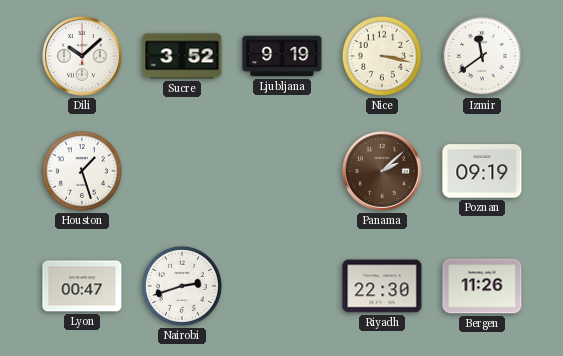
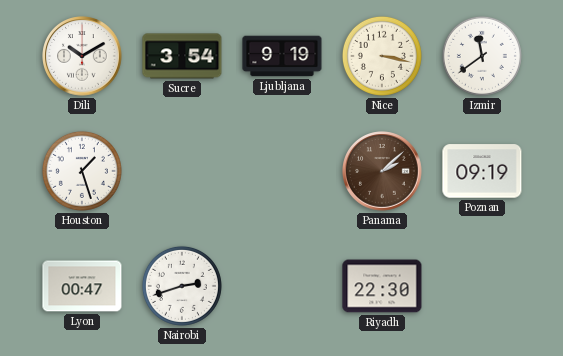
Dili: 10:08 -> 10:10
Sucre: 3:52 -> 3:54
Bergen: 11:26 -> none
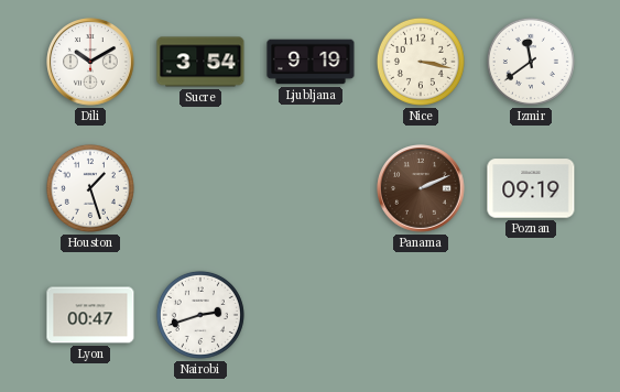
Panama: 2:08 -> 2:11
Riyadh: 22:30 -> none
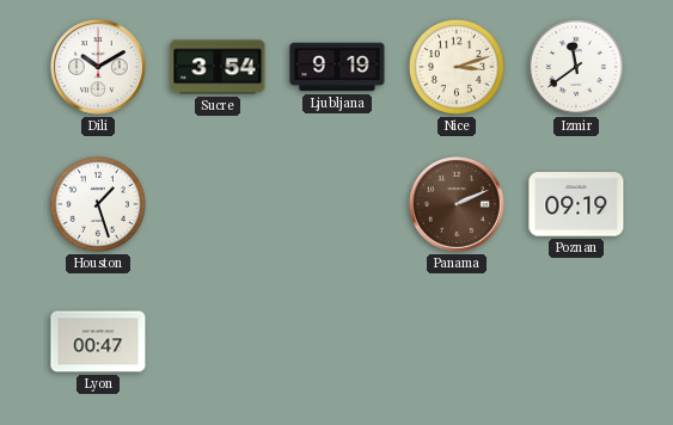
Nice: 3:17 -> 3:12
Nairobi: 2:42 -> none
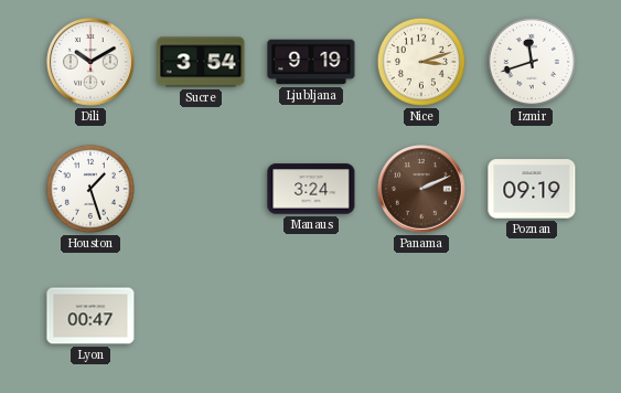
Izmir: 11:39 -> 11:42
Manaus: none -> 3:24
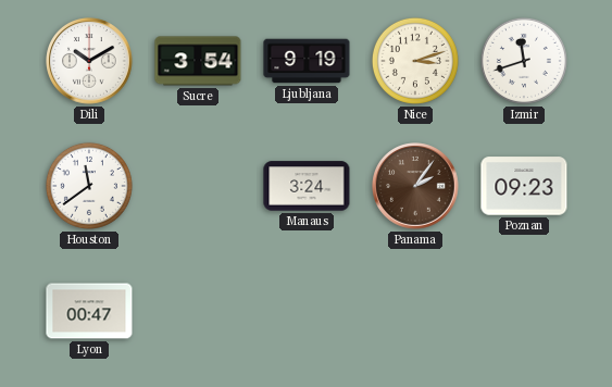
Houston: 1:27 -> 11:39
Panama: 2:11 -> 2:06
Poznan: 09:19 -> 09:23
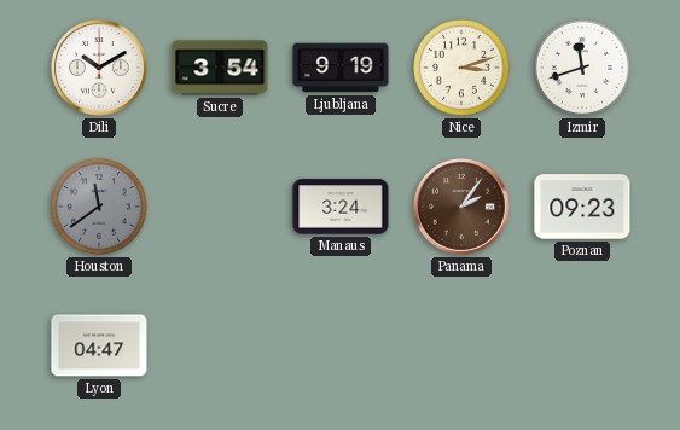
Houston dial: white -> grey
Lyon: 00:47 -> 04:47
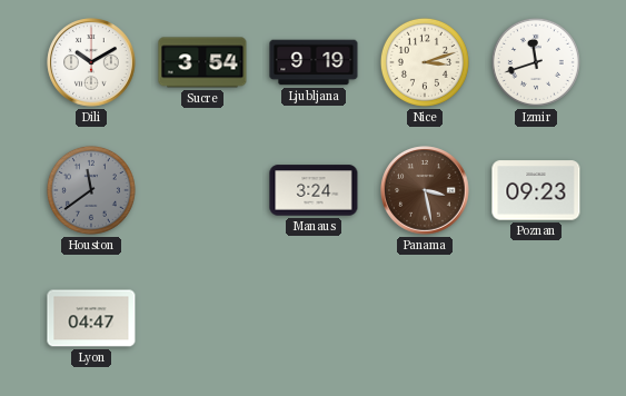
Panama: 2:06 -> 3:28
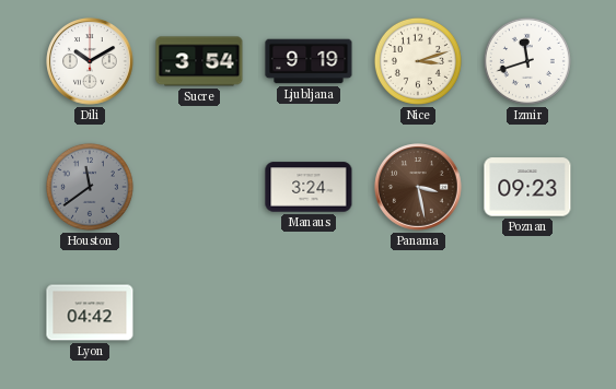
Lyon: 04:47 -> 04:42
